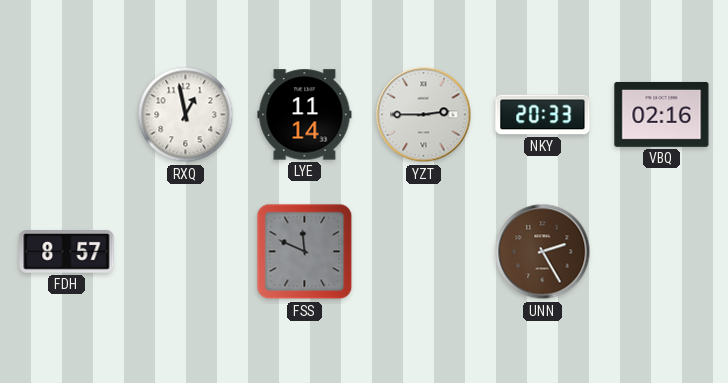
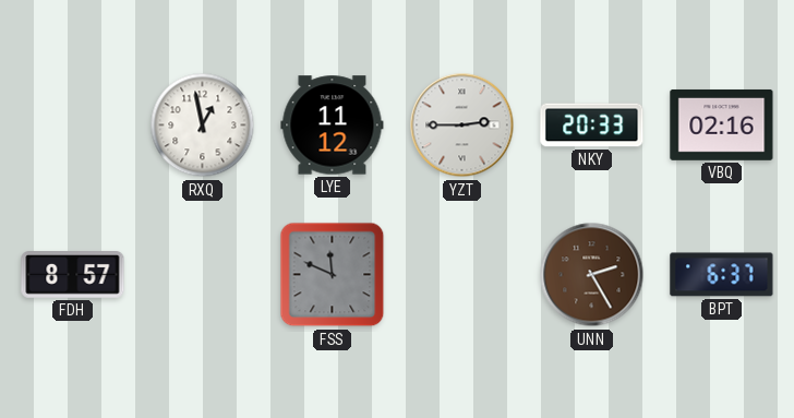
LYE: 11:14 -> 11:12
BPT: none -> 6:37
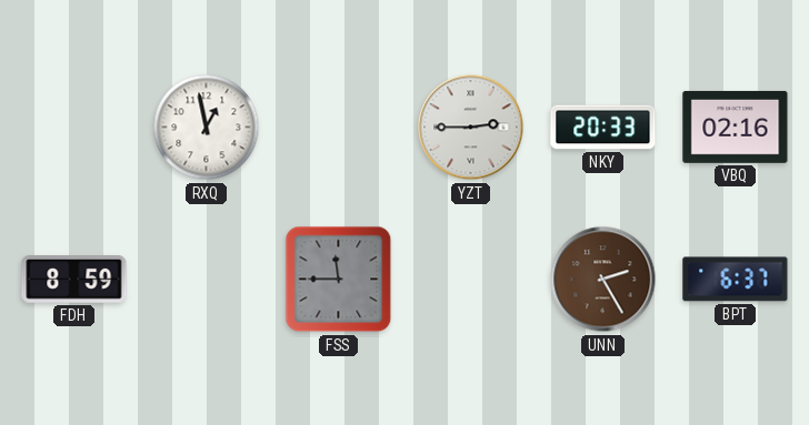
LYE: 11:12 -> none
FDH: 8:57 -> 8:59
FSS: 11:49 -> 11:45
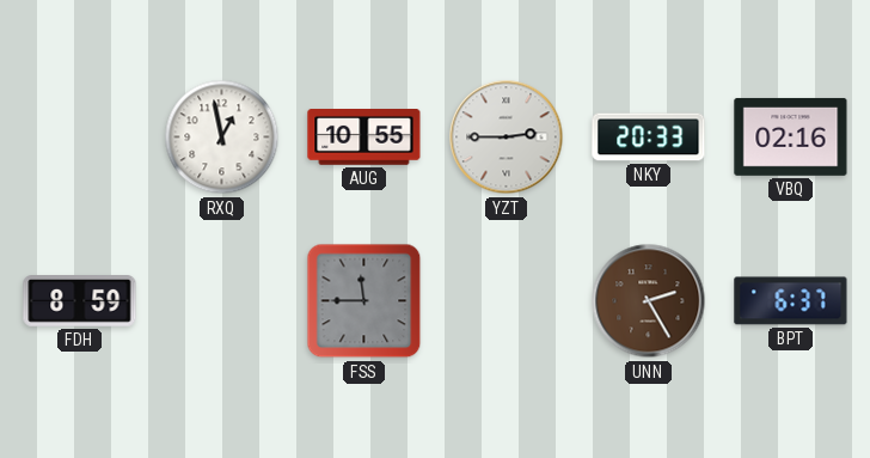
AUG: none -> 10:55
